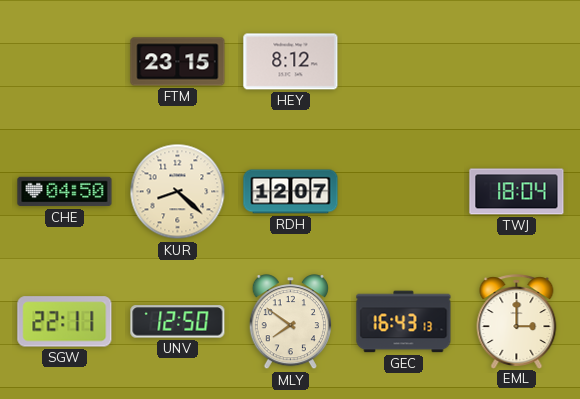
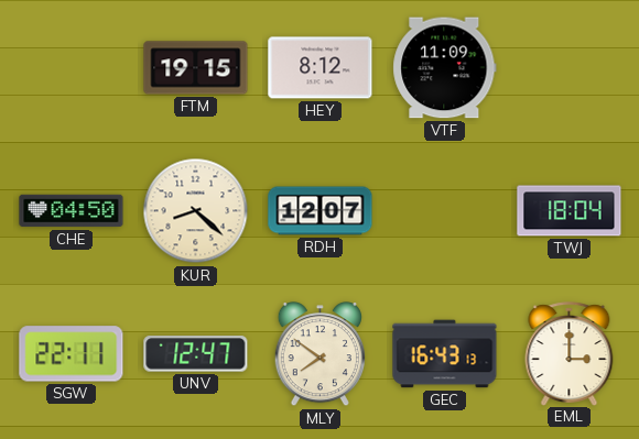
FTM: 23:15 -> 19:15
VTF: none -> 11:09
UNV: 12:50 -> 12:47
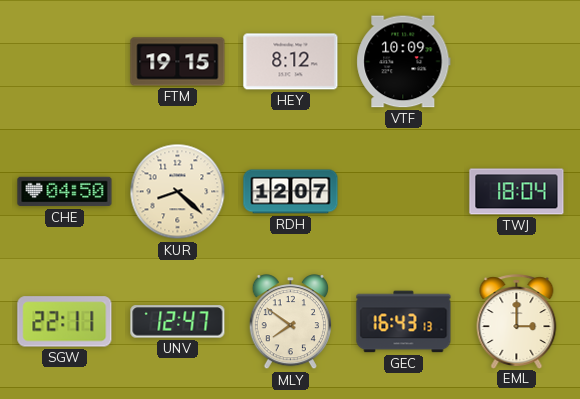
VTF: 11:09 -> 10:09
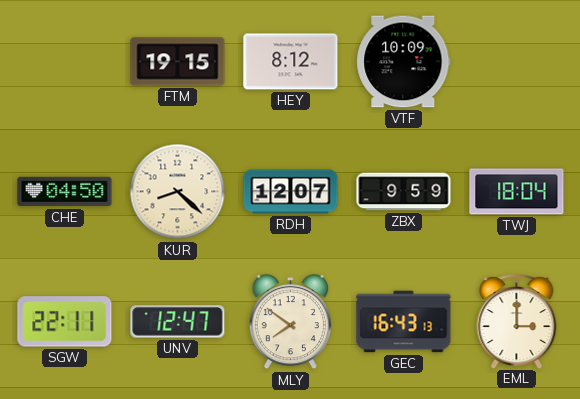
ZBX: none -> 9:59
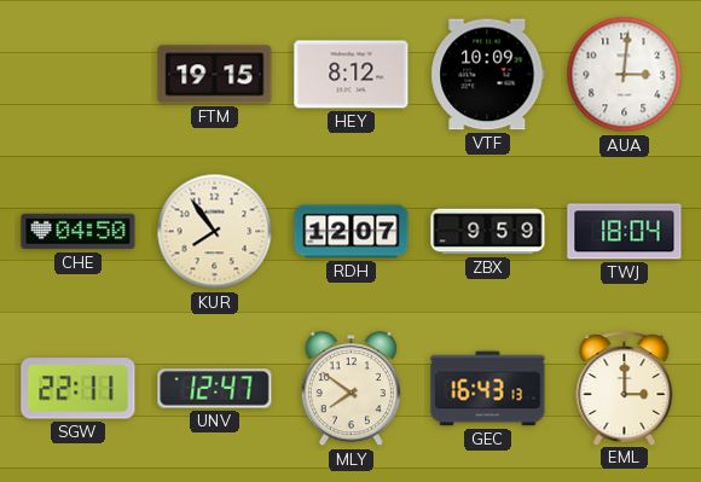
AUA: none -> 3:01
KUR: 8:22 -> 7:54
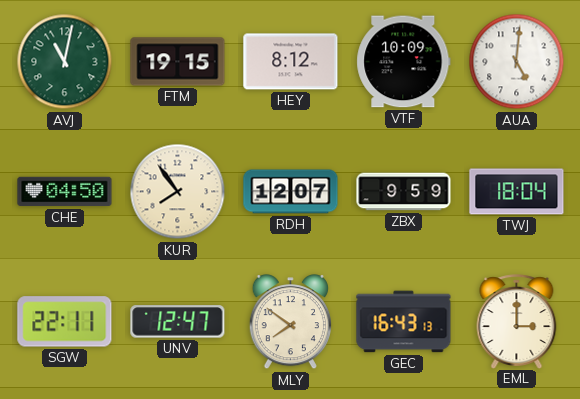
AVJ: none -> 11:02
AUA: 3:01 -> 5:01
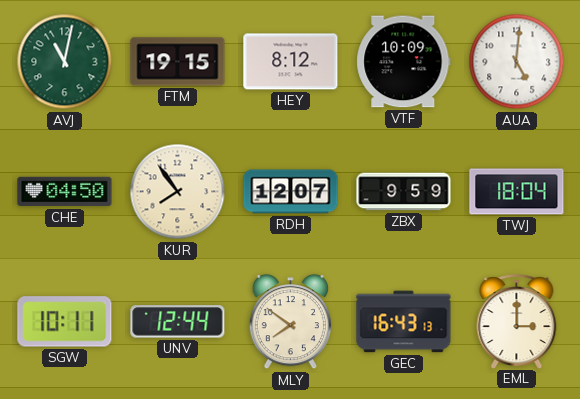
SGW: 22:11 -> 10:11
UNV: 12:47 -> 12:44
